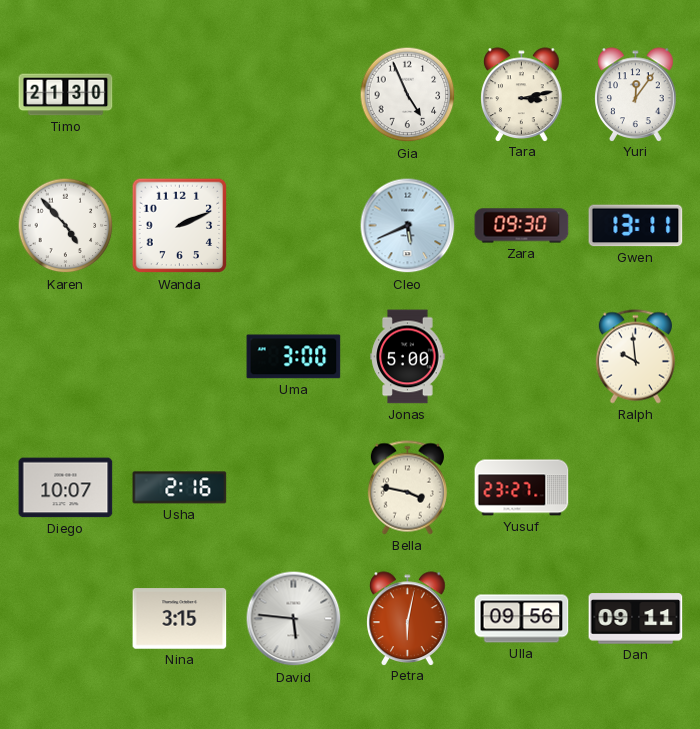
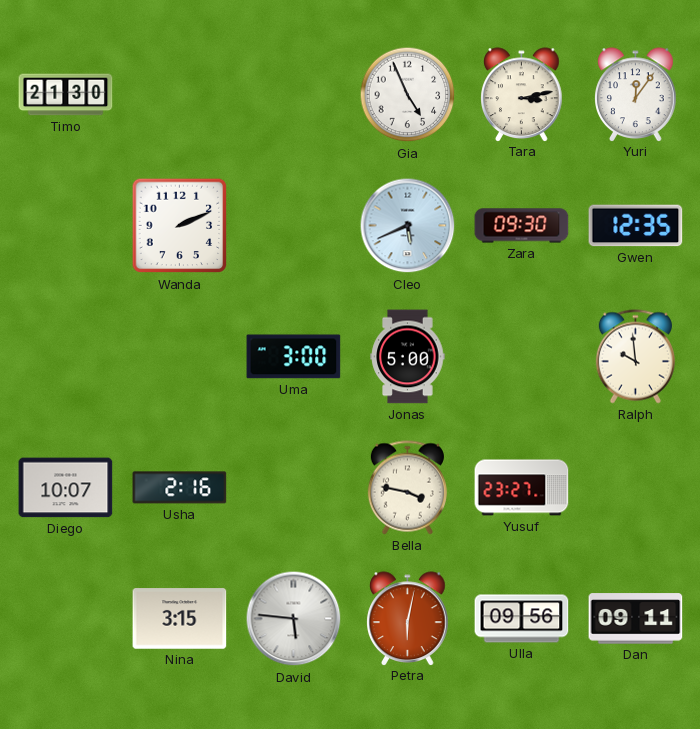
Karen: 4:53 -> none
Gwen: 13:11 -> 12:35
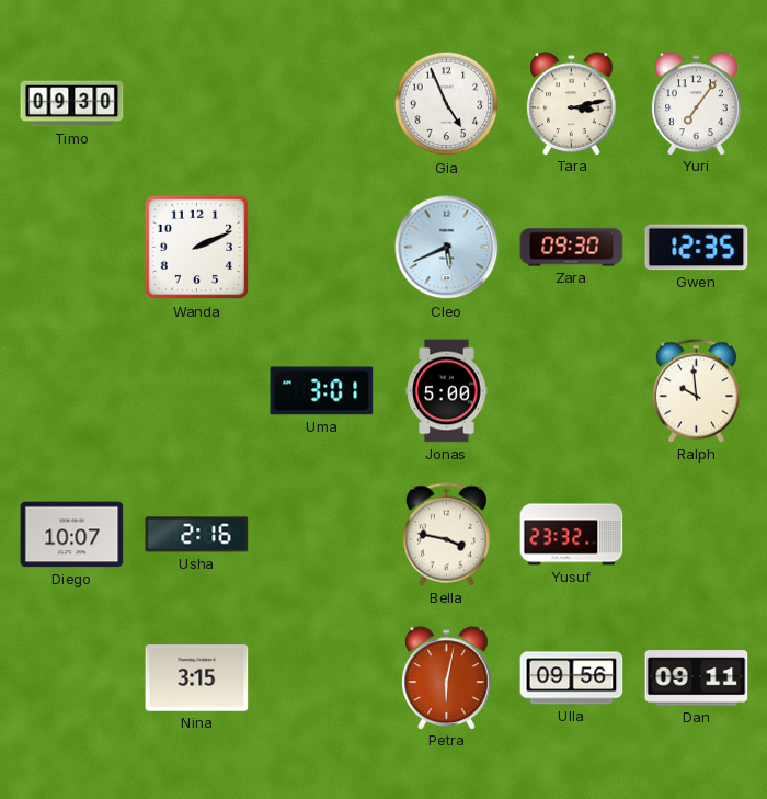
Timo: 21:30 -> 09:30
Yuri: 12:06 -> 7:06
Uma: 3:00 -> 3:01
Yusuf: 23:27 -> 23:32
David: 5:46 -> none
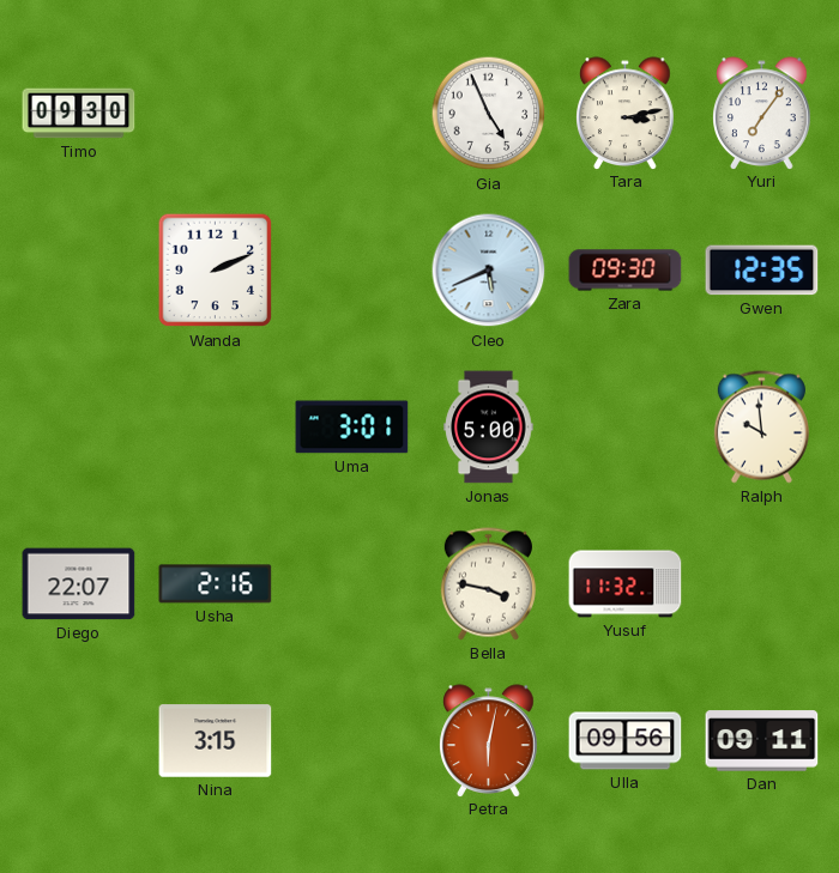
Diego: 10:07 -> 22:07
Yusuf: 23:32 -> 11:32
